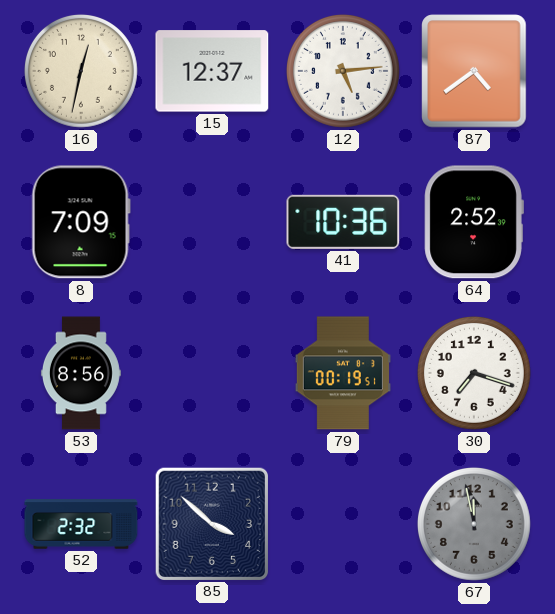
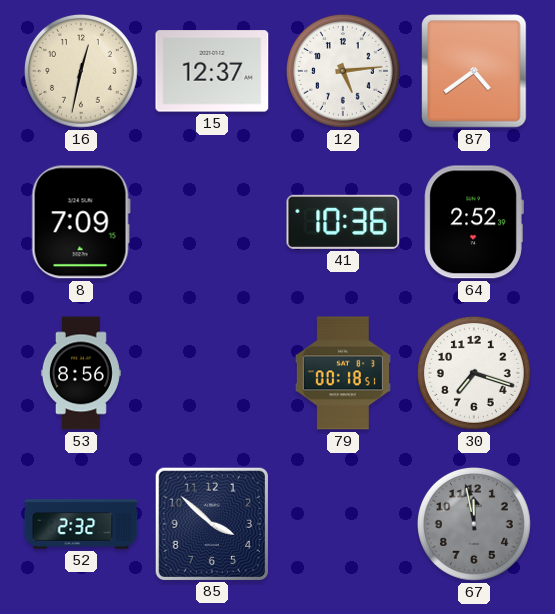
79: 00:19 -> 00:18
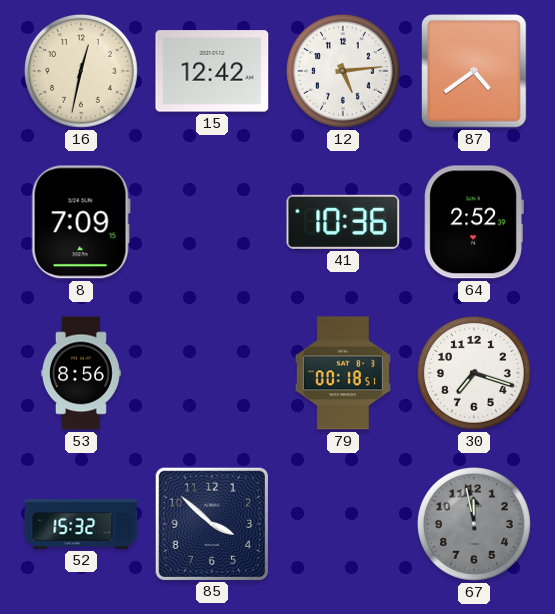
15: 12:37 -> 12:42
52: 2:32 -> 15:32
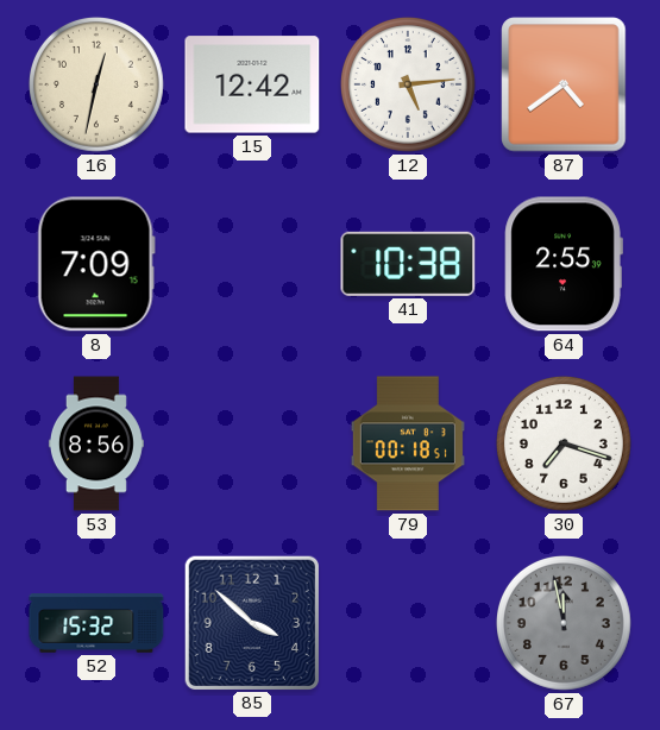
41: 10:36 -> 10:38
64: 2:52 -> 2:55
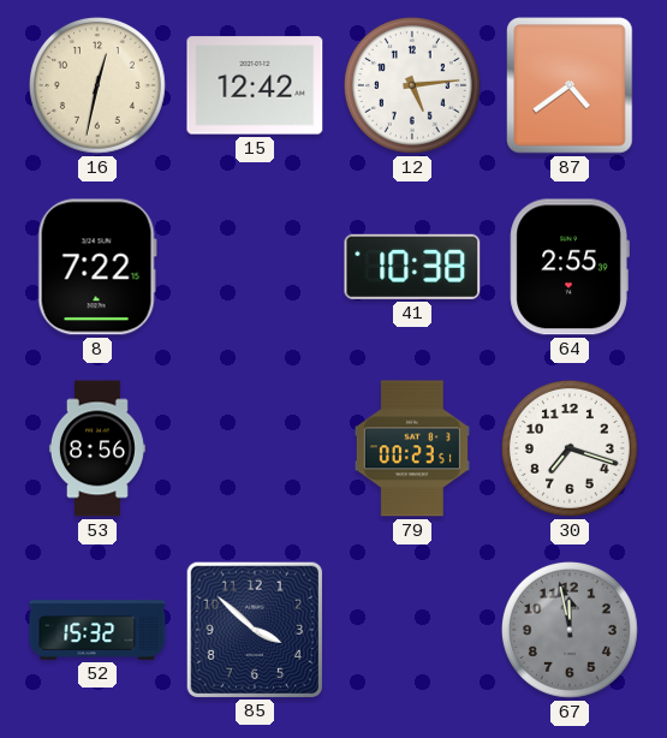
8: 7:09 -> 7:22
79: 00:18 -> 00:23
